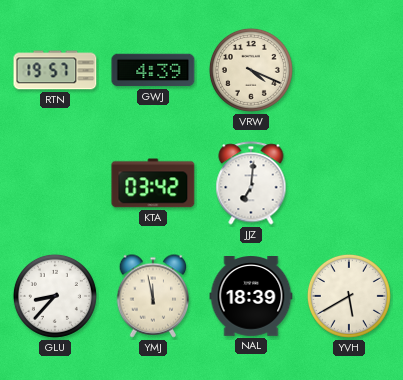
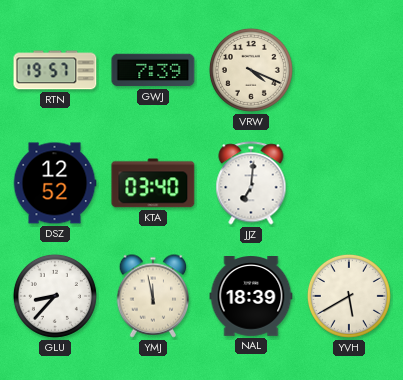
GWJ: 4:39 -> 7:39
DSZ: none -> 12:52
KTA: 03:42 -> 03:40
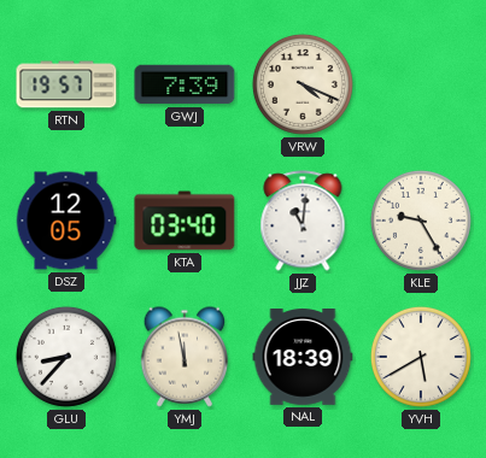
DSZ: 12:52 -> 12:05
JJZ: 7:01 -> 11:01
KLE: none -> 9:25
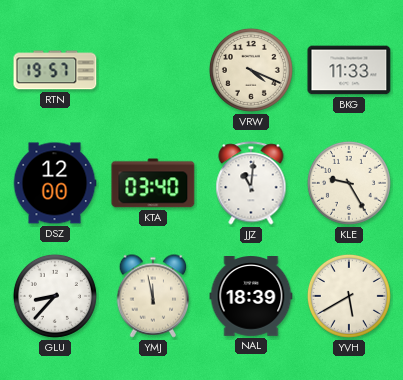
GWJ: 7:39 -> none
BKG: none -> 11:33
DSZ: 12:05 -> 12:00
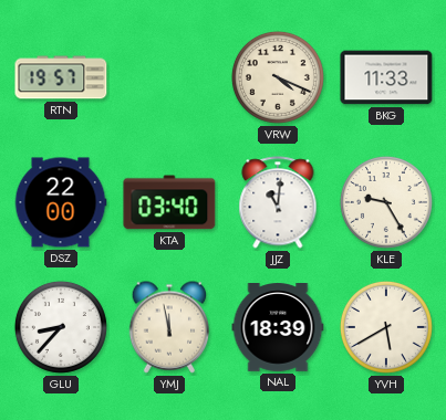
DSZ: 12:00 -> 22:00
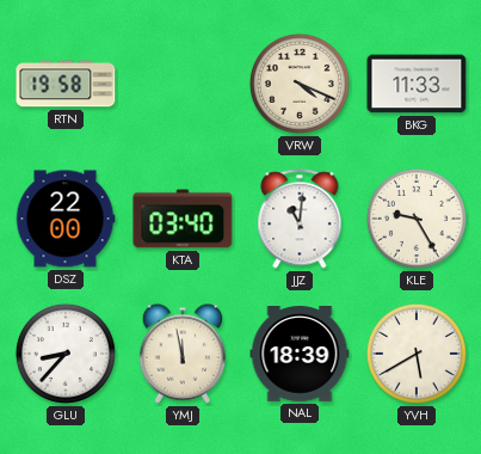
RTN: 19:57 -> 19:58
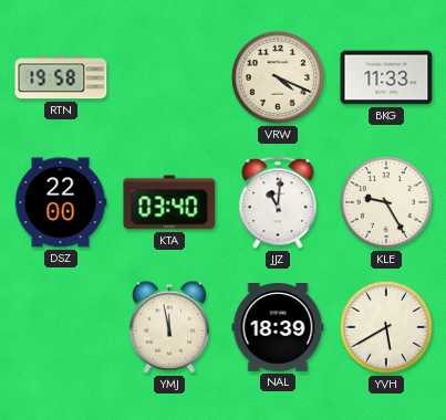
GLU: 8:37 -> none
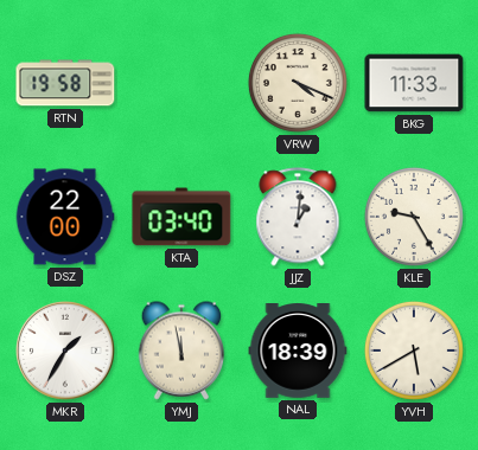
JJZ: 11:01 -> 1:01
MKR: none -> 1:35
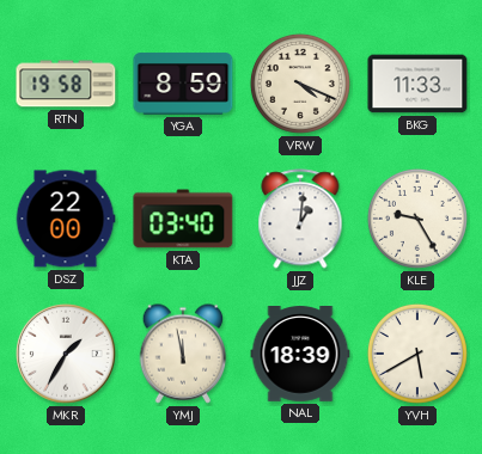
YGA: none -> 8:59
